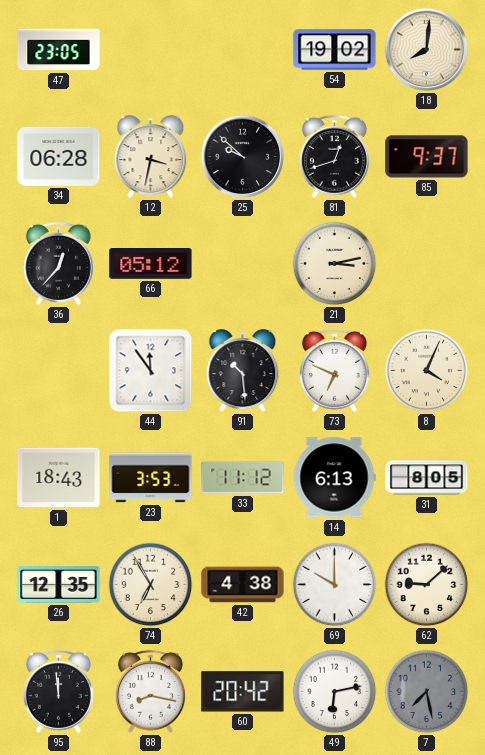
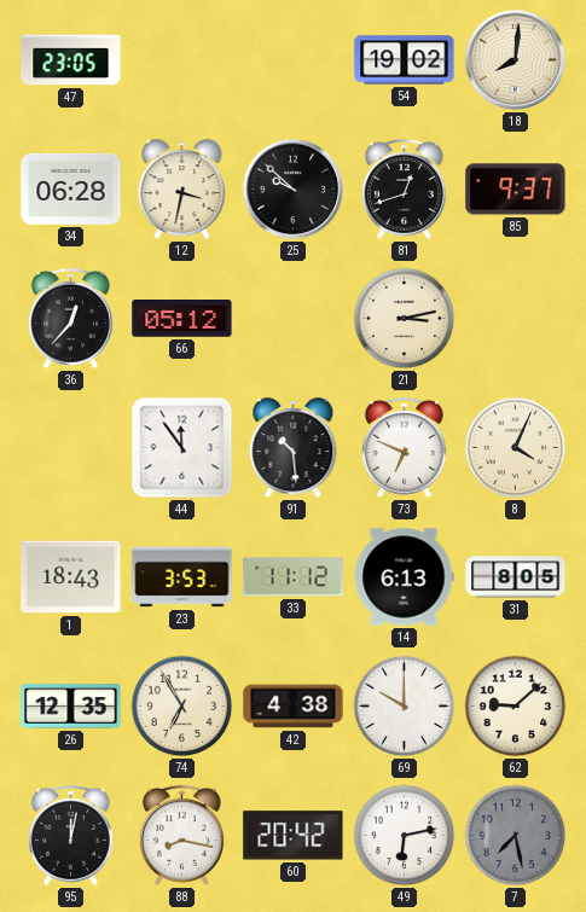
95: 11:59 -> 12:02
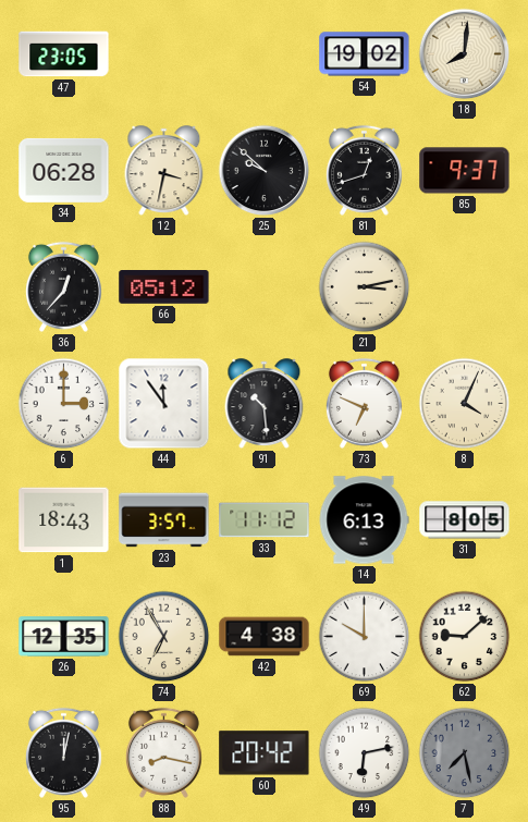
6: none -> 3:00
23: 3:53 -> 3:57
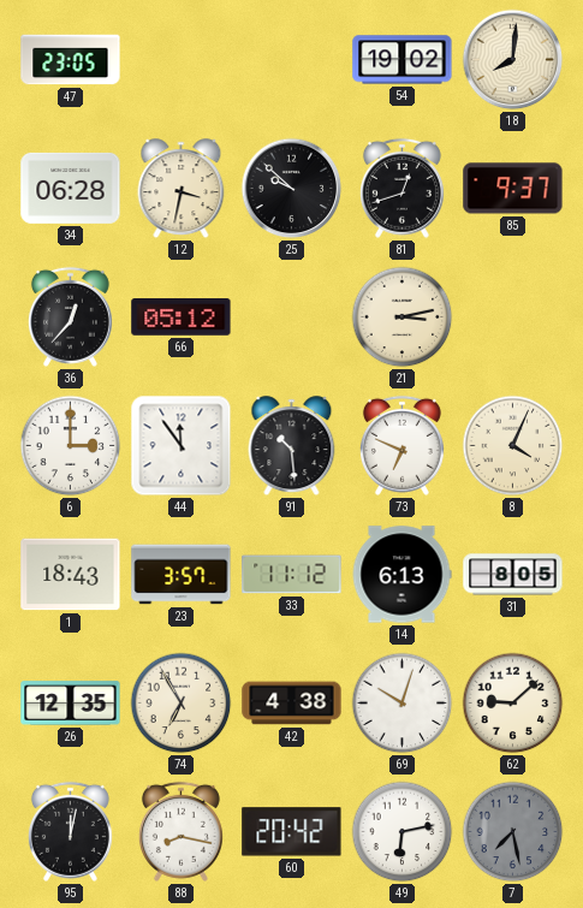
69: 10:00 -> 10:03
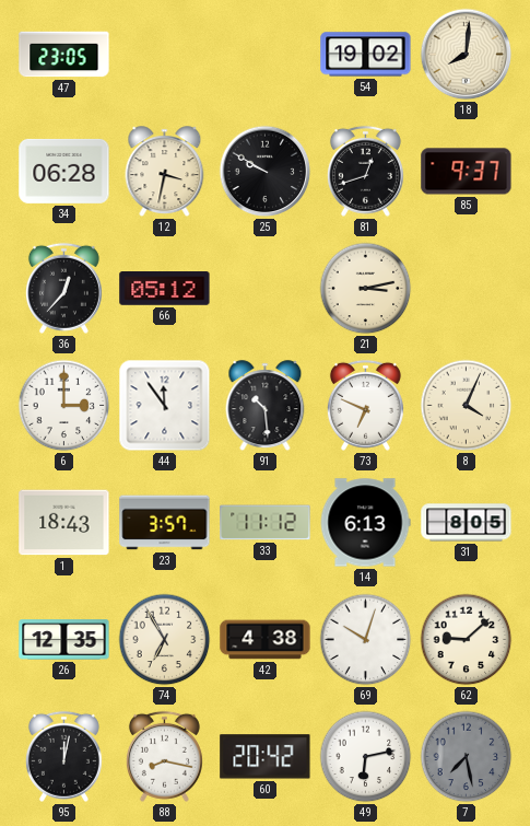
25: 9:52 -> 9:50
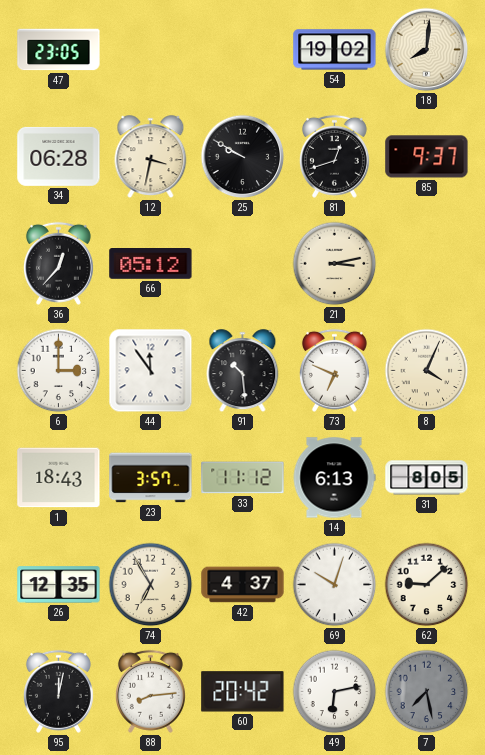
42: 4:38 -> 4:37
88: 8:17 -> 8:14
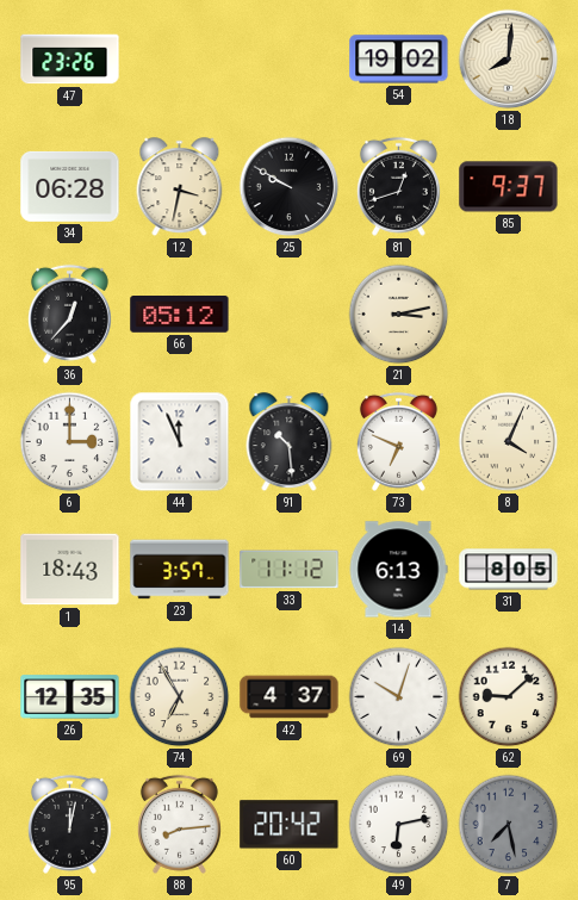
47: 23:05 -> 23:26
44: 11:54 -> 11:56
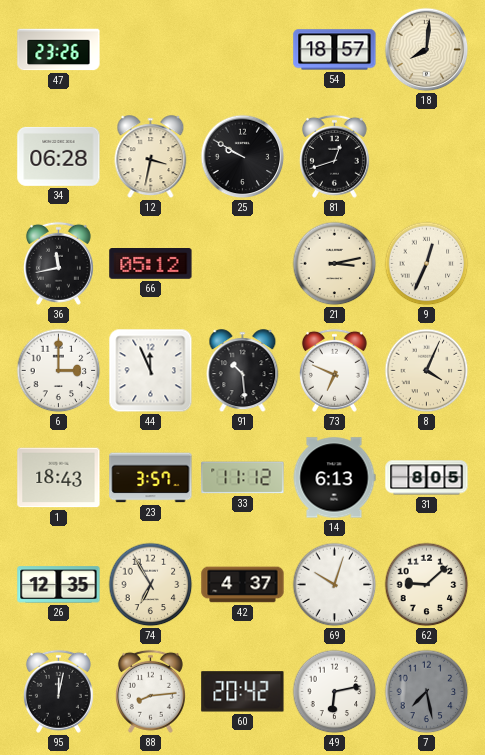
54: 19:02 -> 18:57
85: 9:37 -> none
36: 12:37 -> 11:43
9: none -> 12:34
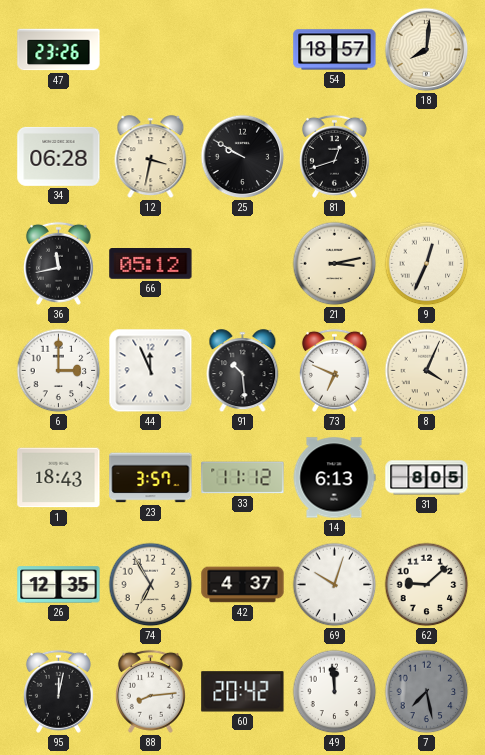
49: 6:13 -> 11:59
